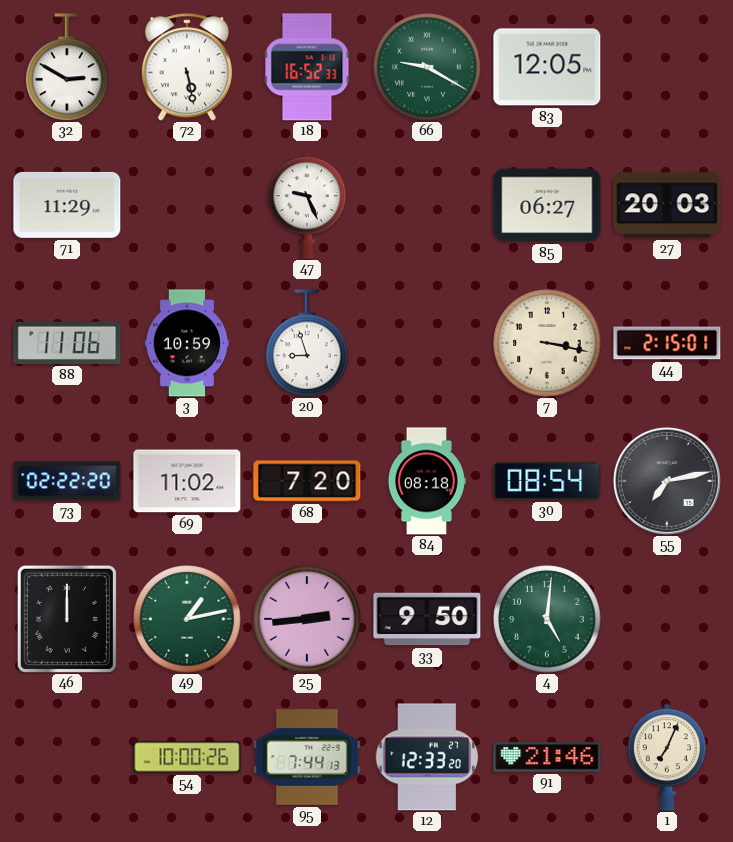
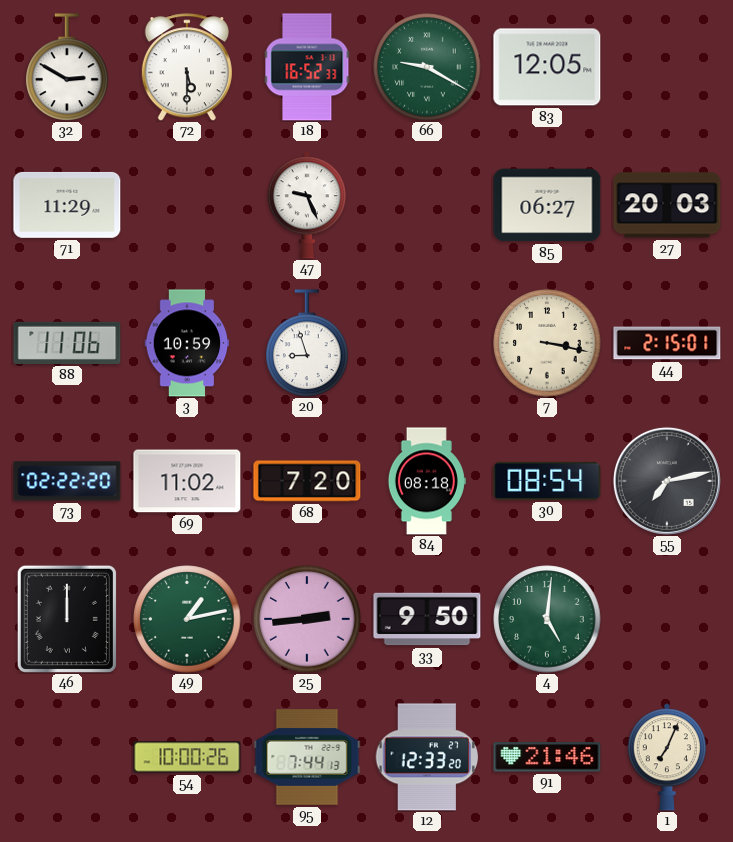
72: 5:28 -> 5:30
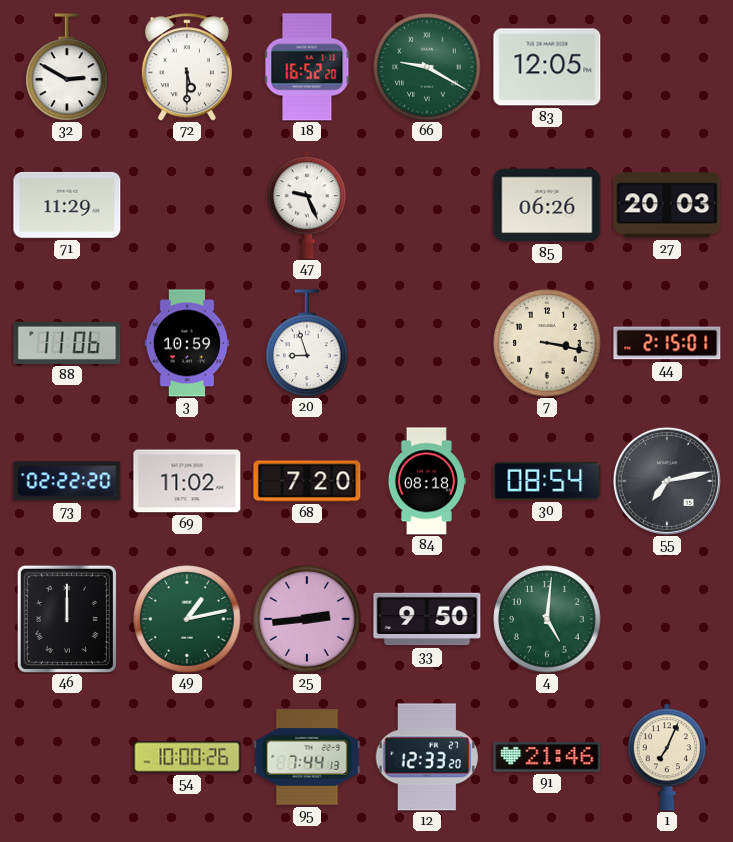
18: 16:52:33 -> 16:52:20
85: 06:27 -> 06:26
